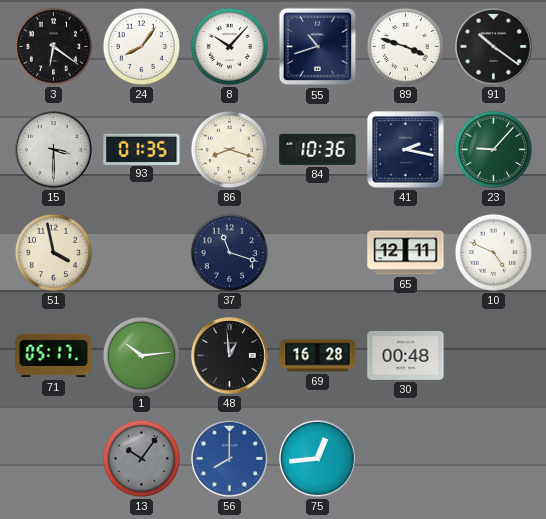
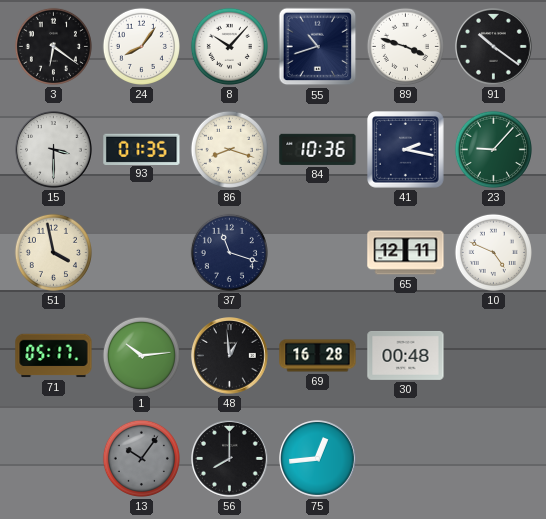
56 dial: blue -> black
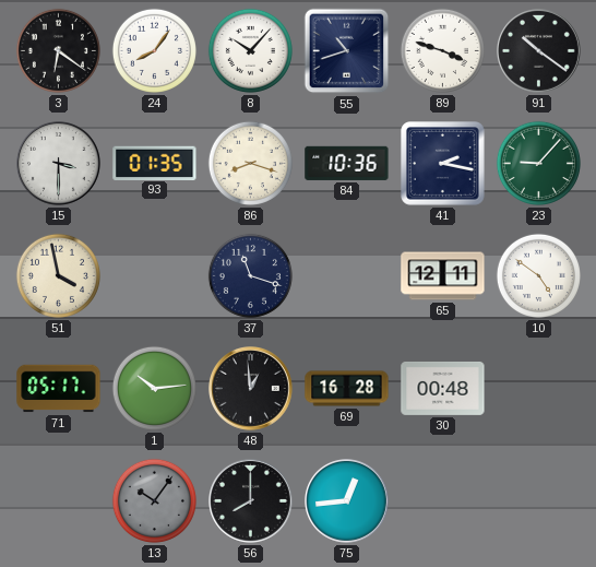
10: 4:49 -> 4:51
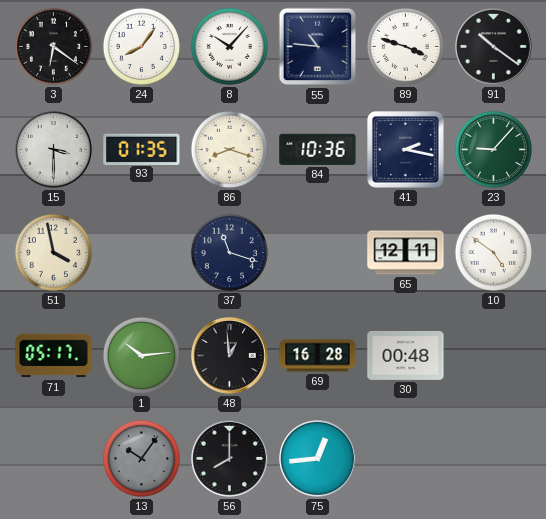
55: 10:42 -> 10:46
